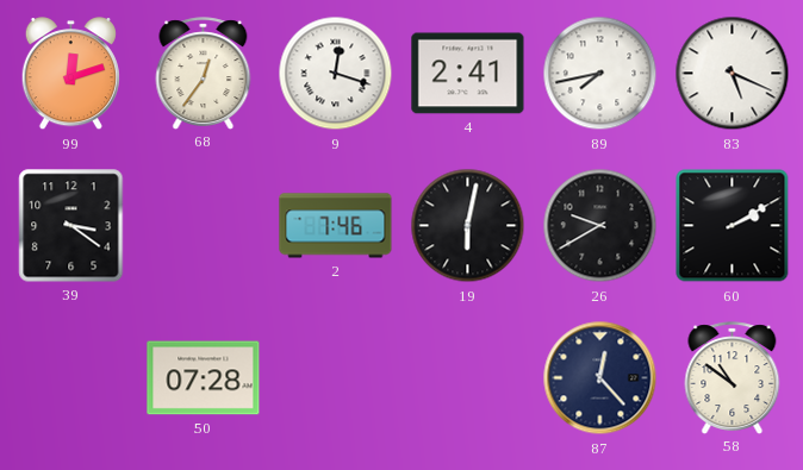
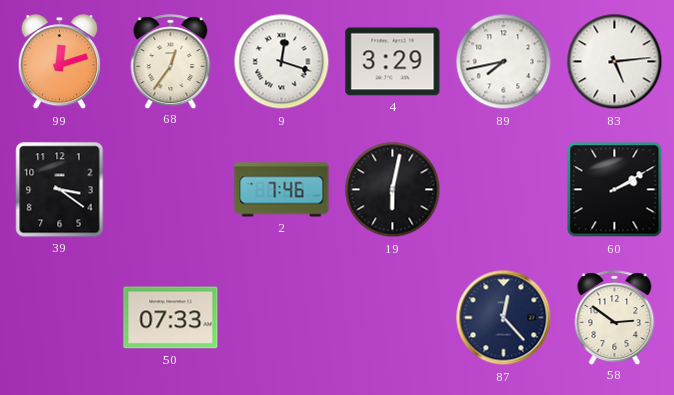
4: 2:41 -> 3:29
83: 5:19 -> 5:14
26: 9:40 -> none
50: 07:28 -> 07:33
58: 10:51 -> 2:51
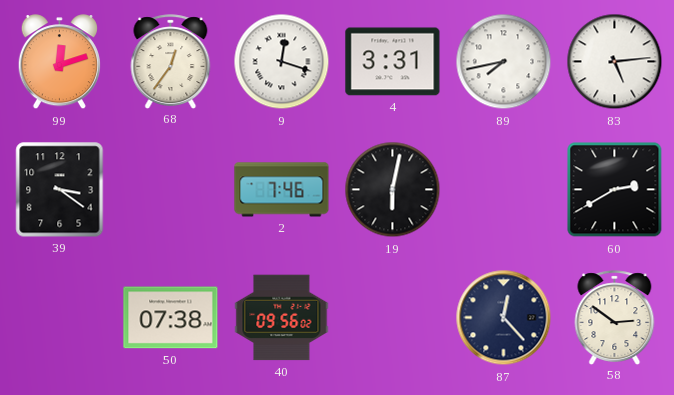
4: 3:29 -> 3:31
60: 2:10 -> 2:40
50: 07:33 -> 07:38
40: none -> 09:56
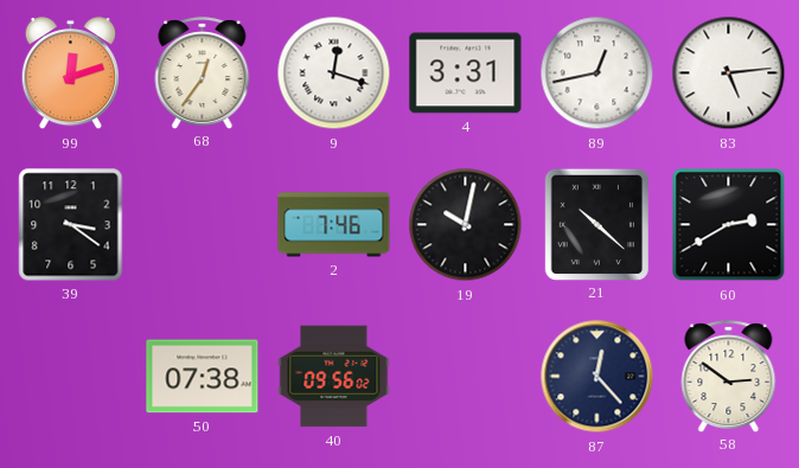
89: 7:43 -> 12:43
19: 6:02 -> 10:02
21: none -> 10:22
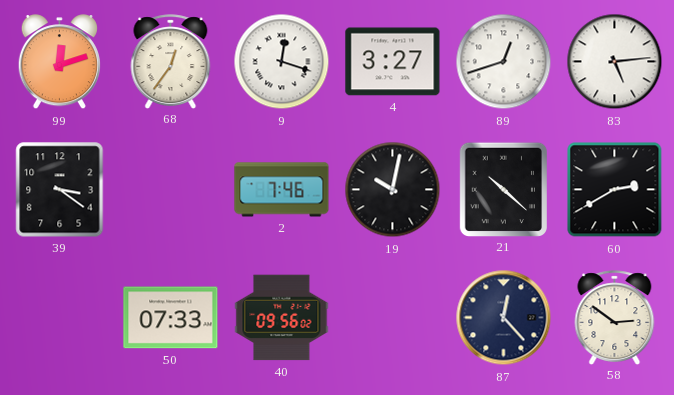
4: 3:31 -> 3:27
89: 12:43 -> 12:42
50: 07:38 -> 07:33
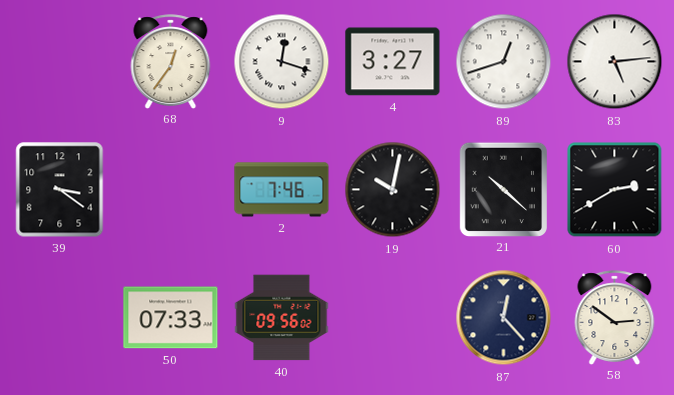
99: 12:12 -> none
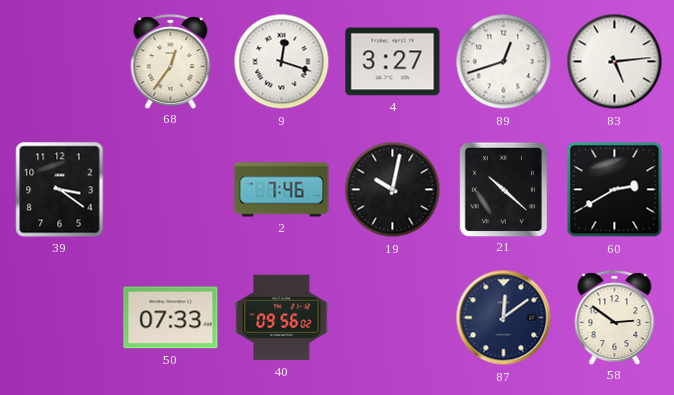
87: 12:23 -> 12:09
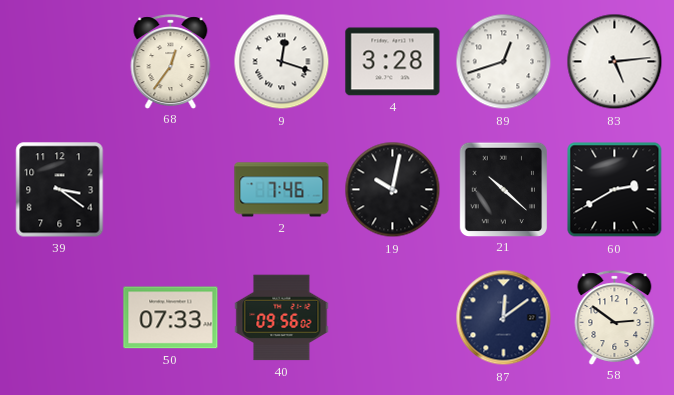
4: 3:27 -> 3:28
